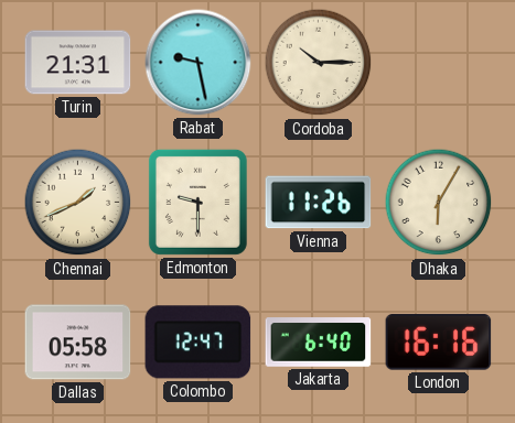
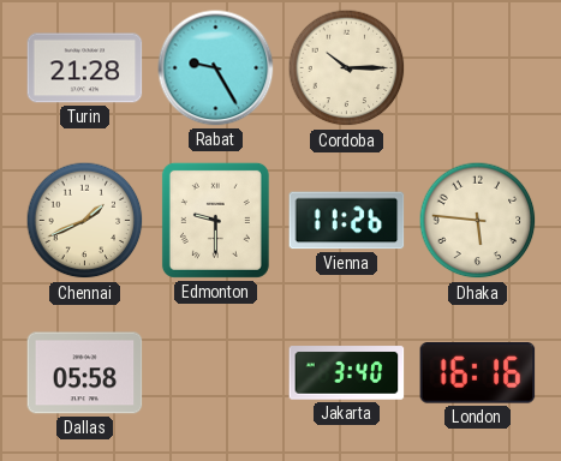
Turin: 21:31 -> 21:28
Rabat: 9:28 -> 9:25
Dhaka: 6:05 -> 5:46
Colombo: 12:47 -> none
Jakarta: 6:40 -> 3:40
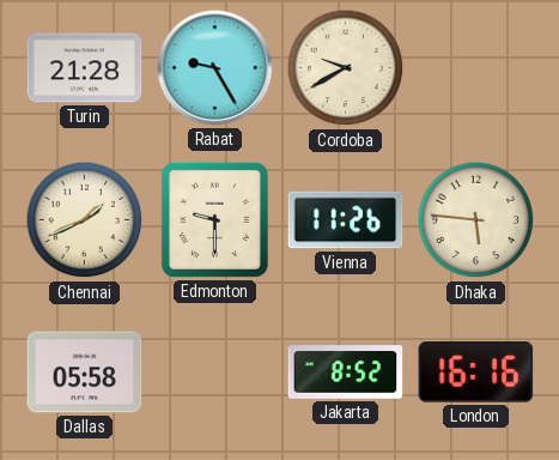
Cordoba: 10:15 -> 9:40
Jakarta: 3:40 -> 8:52
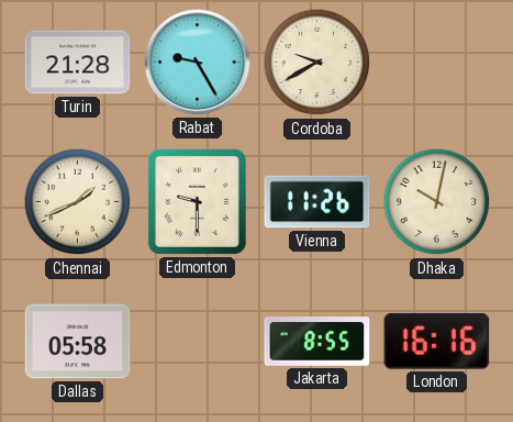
Dhaka: 5:46 -> 10:02
Jakarta: 8:52 -> 8:55
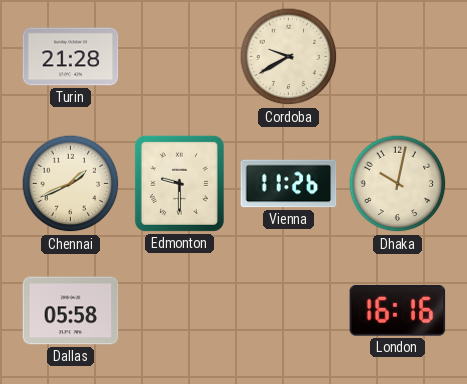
Rabat: 9:25 -> none
Jakarta: 8:55 -> none
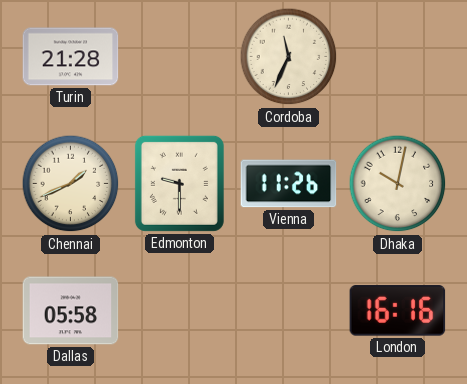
Cordoba: 9:40 -> 11:34
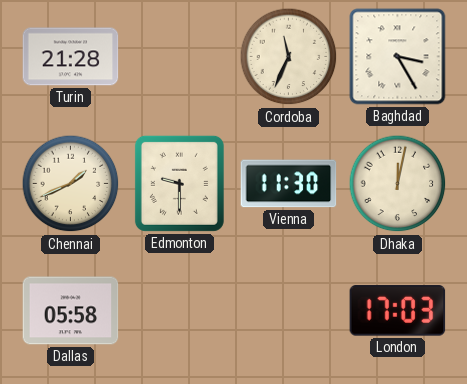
Baghdad: none -> 3:25
Vienna: 11:26 -> 11:30
Dhaka: 10:02 -> 12:02
London: 16:16 -> 17:03
